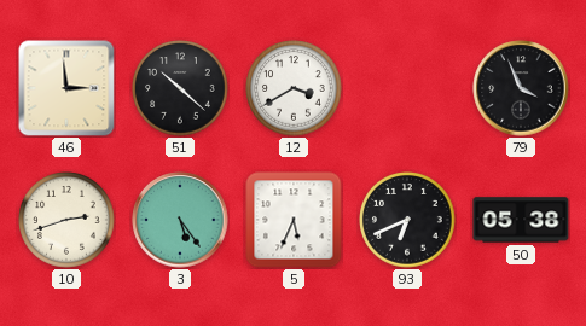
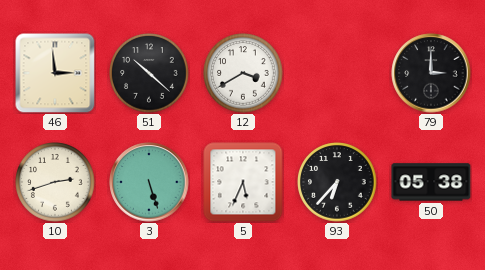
79: 3:56 -> 3:00
3: 5:24 -> 5:27
93: 6:41 -> 6:37
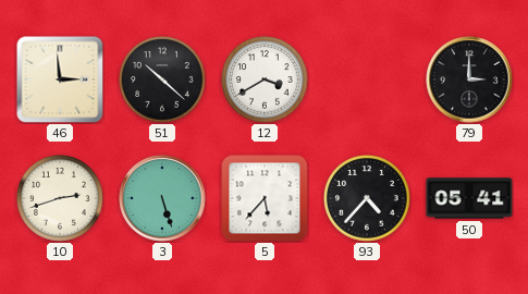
5: 5:34 -> 5:37
93: 6:37 -> 4:37
50: 05:38 -> 05:41
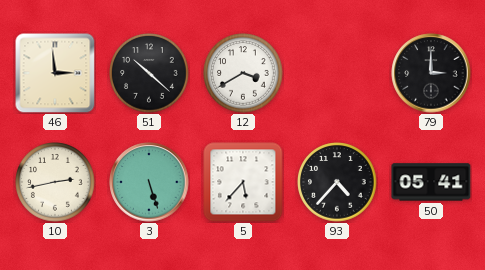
10: 2:42 -> 2:43
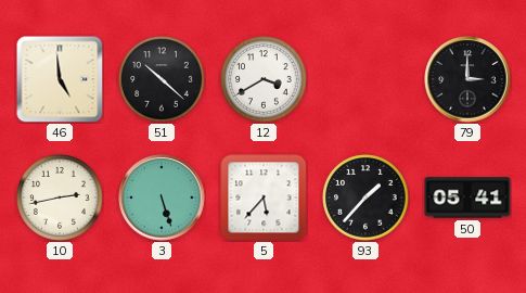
46: 2:59 -> 4:59
93: 4:37 -> 1:37
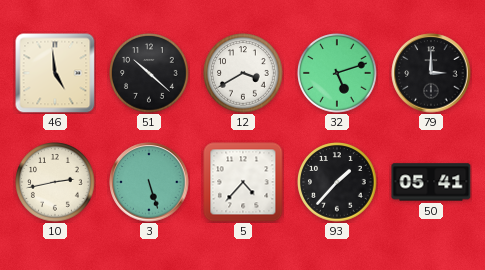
32: none -> 5:12
5: 5:37 -> 4:37
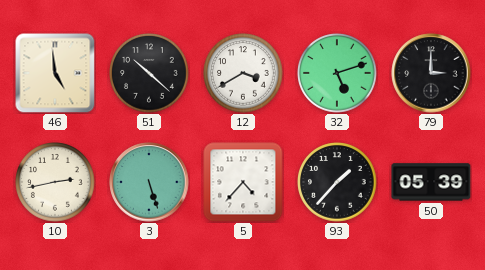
50: 05:41 -> 05:39
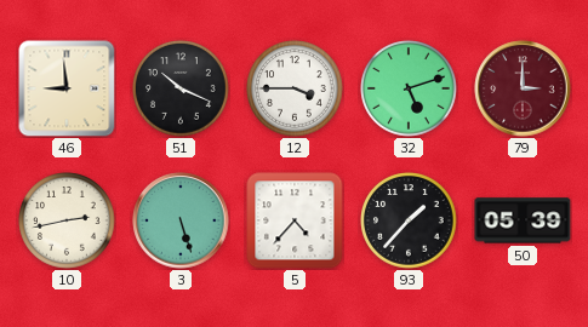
46: 4:59 -> 8:59
51: 10:22 -> 10:19
12: 3:40 -> 3:45
79 dial: black -> burgundy
